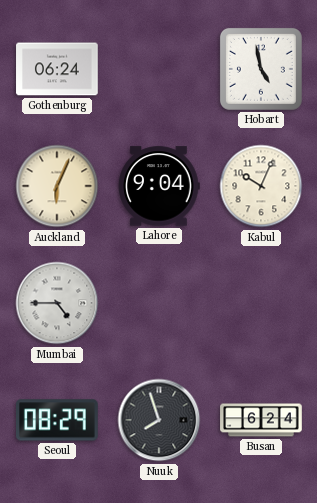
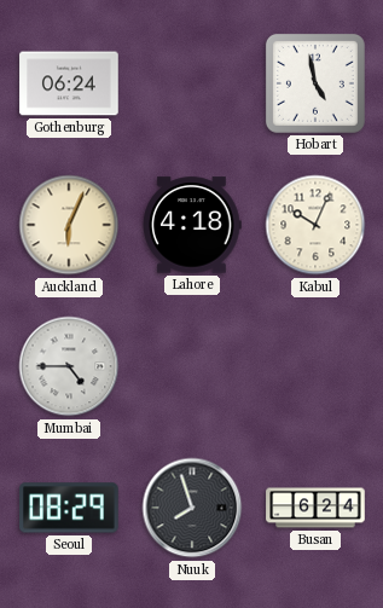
Lahore: 9:04 -> 4:18
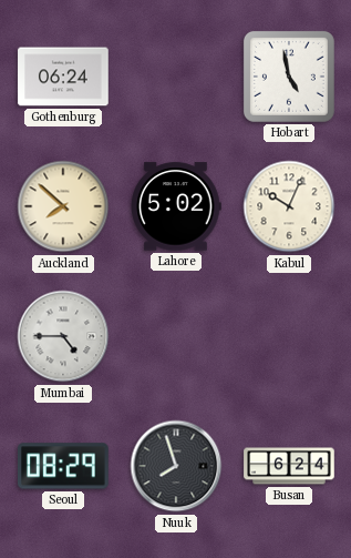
Auckland: 6:04 -> 7:52
Lahore: 4:18 -> 5:02
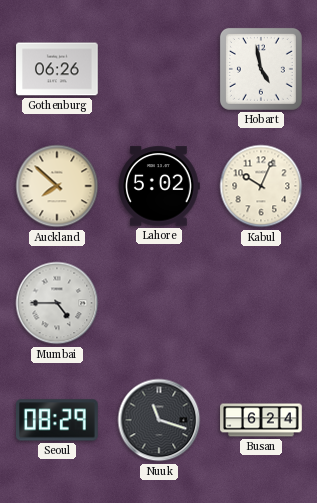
Gothenburg: 06:24 -> 06:26
Nuuk: 7:57 -> 11:18
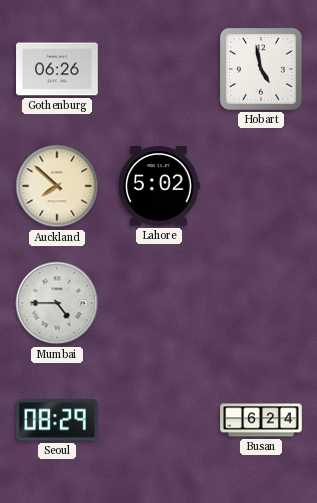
Kabul: 10:04 -> none
Nuuk: 11:18 -> none
